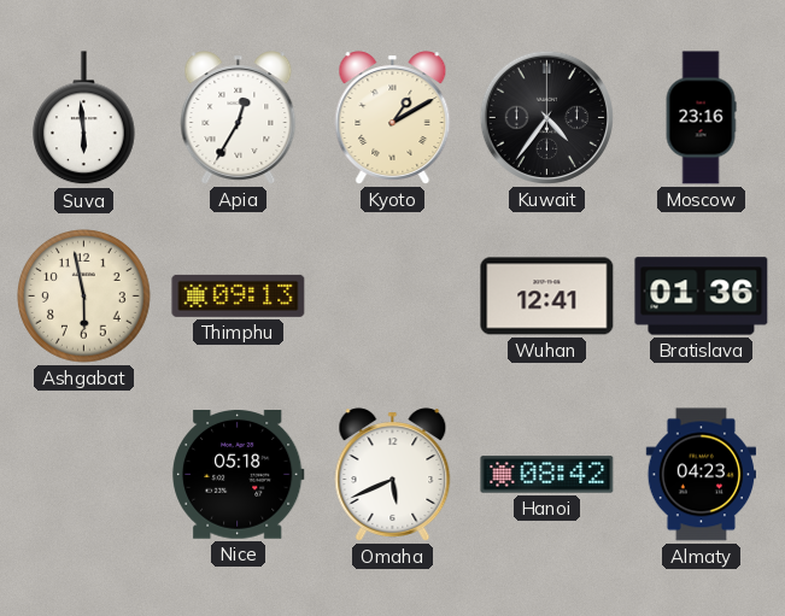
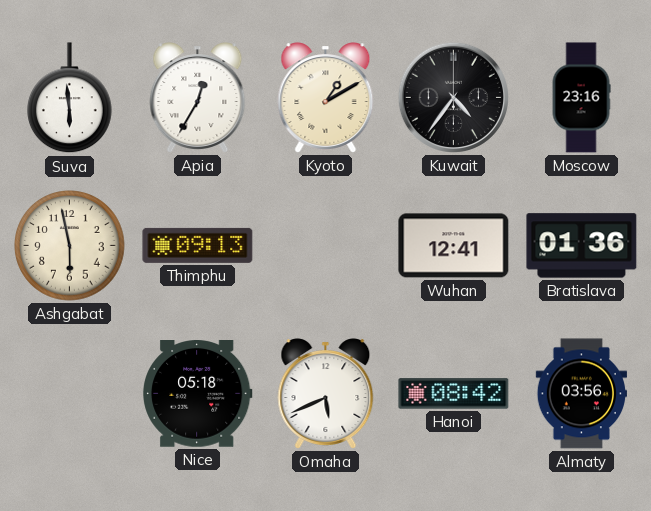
Almaty: 04:23 -> 03:56
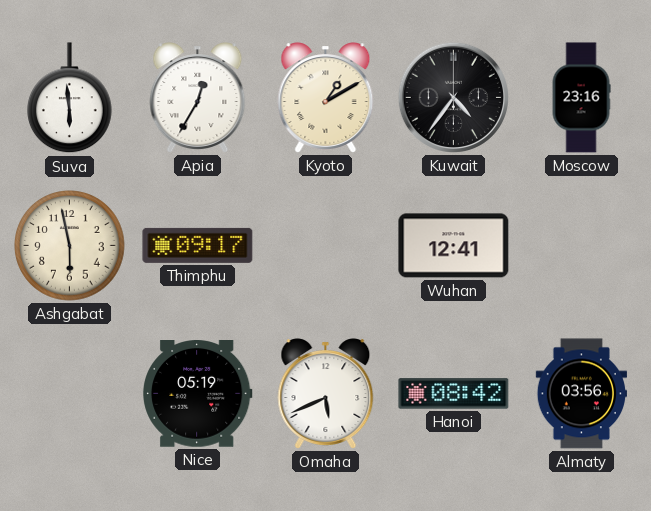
Thimphu: 09:13 -> 09:17
Bratislava: 01:36 -> none
Nice: 05:18 -> 05:19
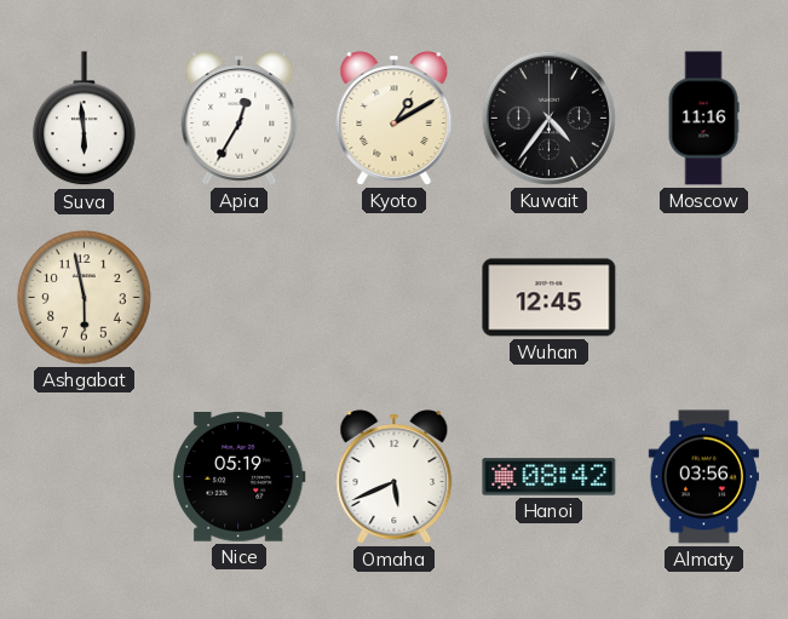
Moscow: 23:16 -> 11:16
Thimphu: 09:17 -> none
Wuhan: 12:41 -> 12:45
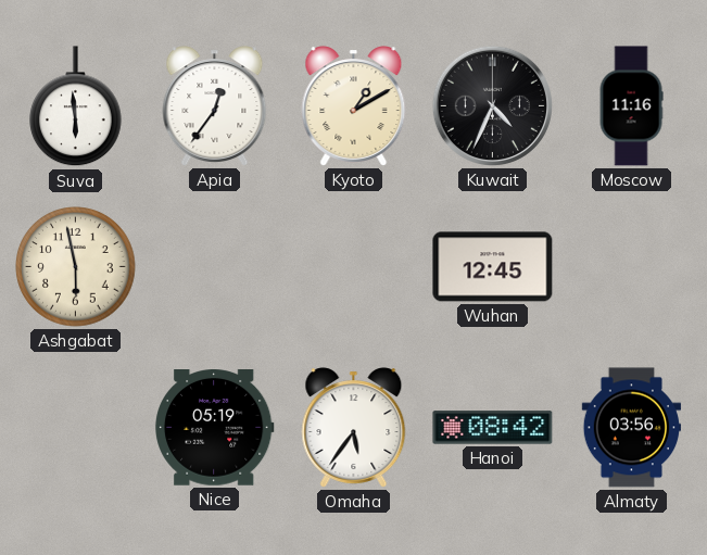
Apia: 12:35 -> 12:36
Kuwait: 4:36 -> 4:34
Omaha: 5:41 -> 5:36
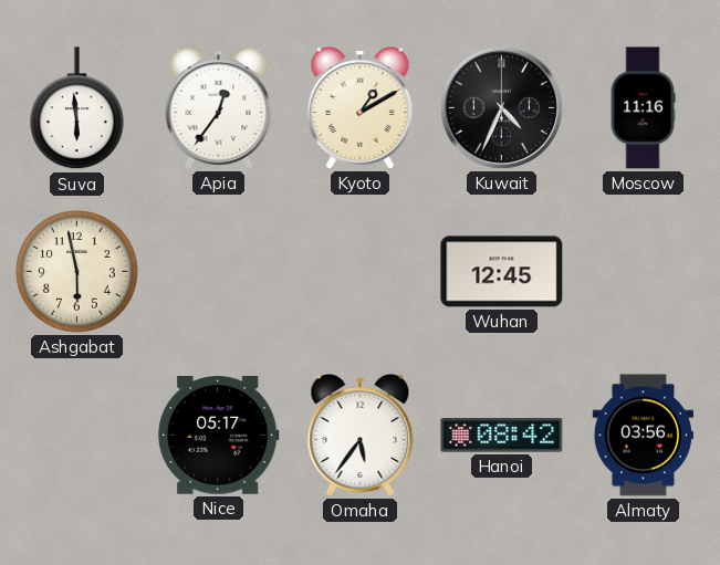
Nice: 05:19 -> 05:17
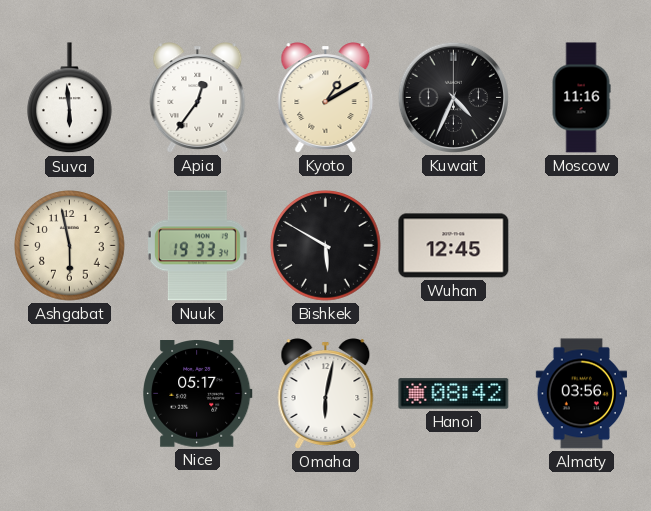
Nuuk: none -> 19:33
Bishkek: none -> 5:50
Omaha: 5:36 -> 6:02
